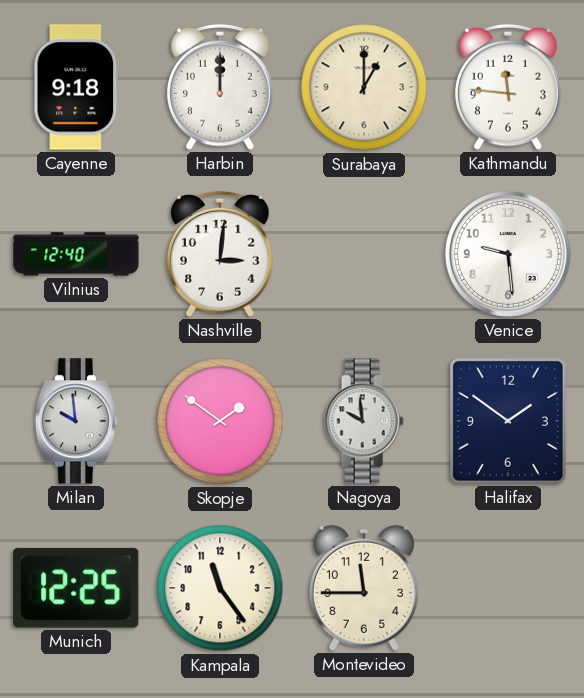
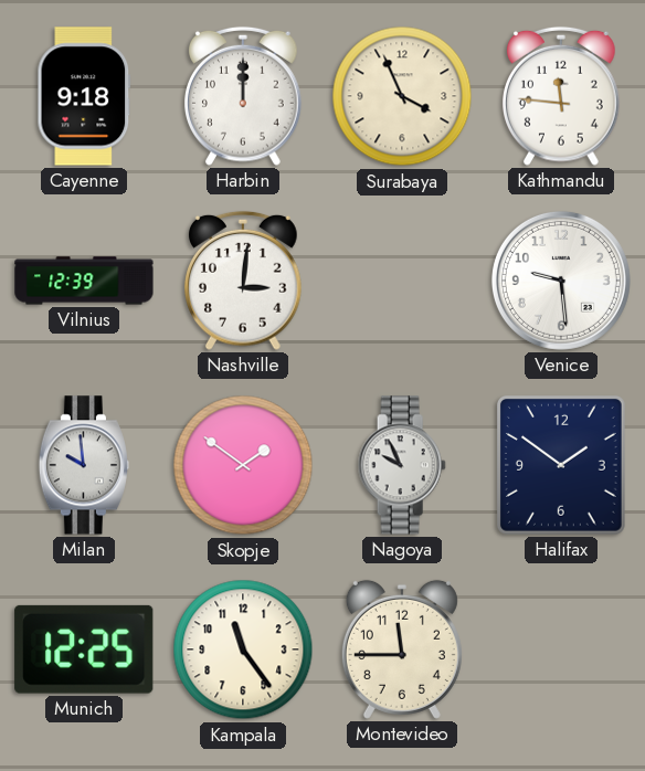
Surabaya: 1:00 -> 3:56
Vilnius: 12:40 -> 12:39
Nagoya: 9:59 -> 9:56
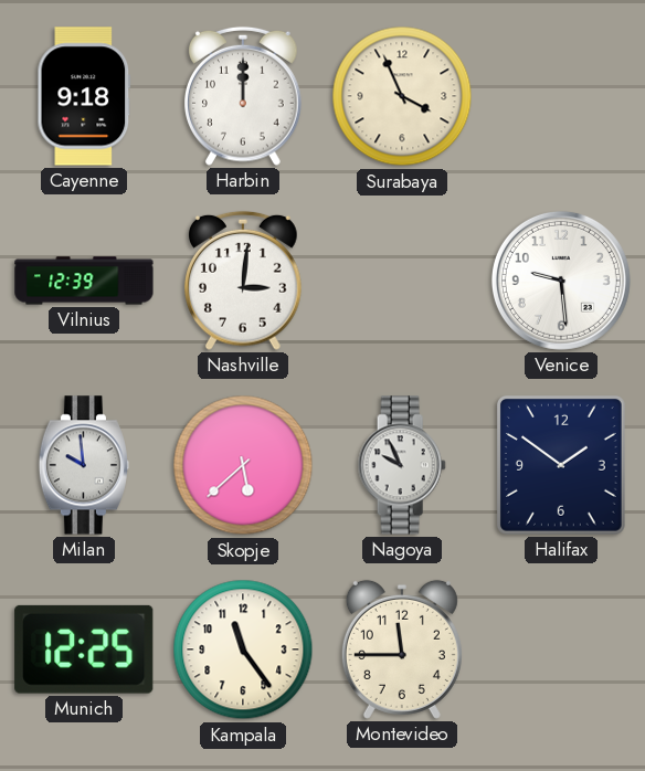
Kathmandu: 11:46 -> none
Skopje: 1:51 -> 5:38
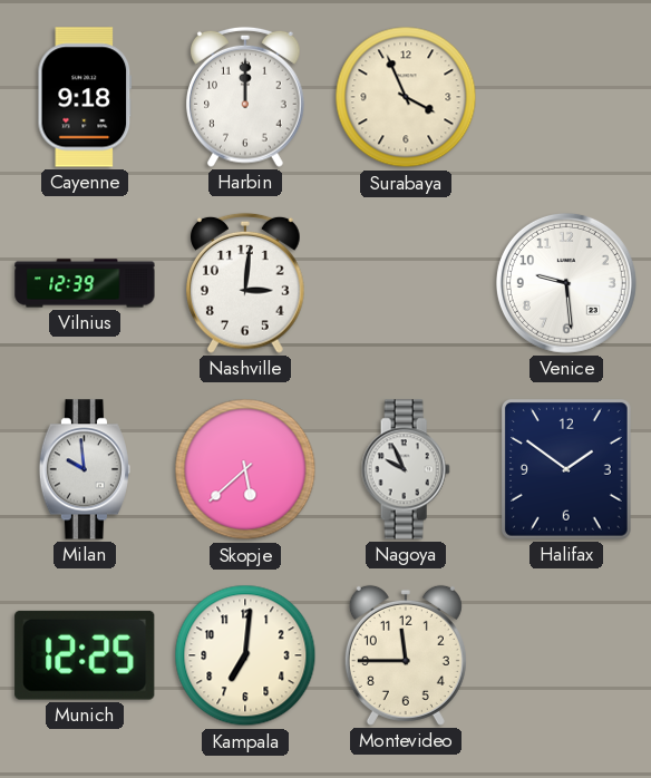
Kampala: 11:24 -> 7:01
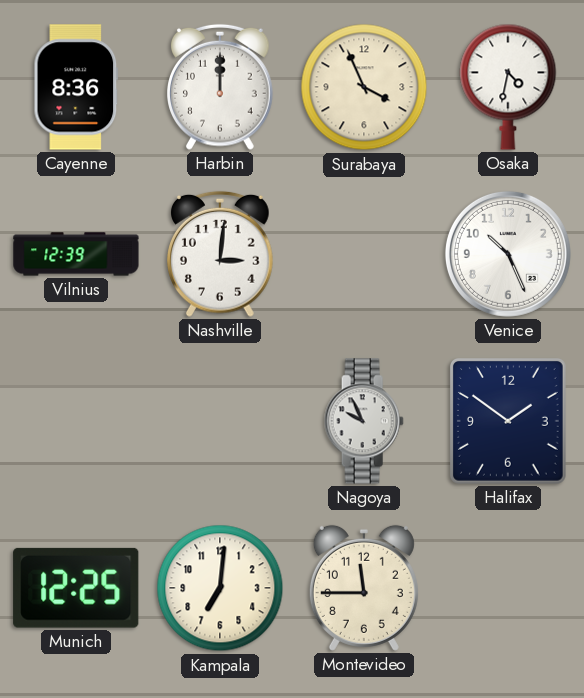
Cayenne: 9:18 -> 8:36
Osaka: none -> 4:32
Venice: 9:29 -> 10:26
Milan: 9:59 -> none
Skopje: 5:38 -> none
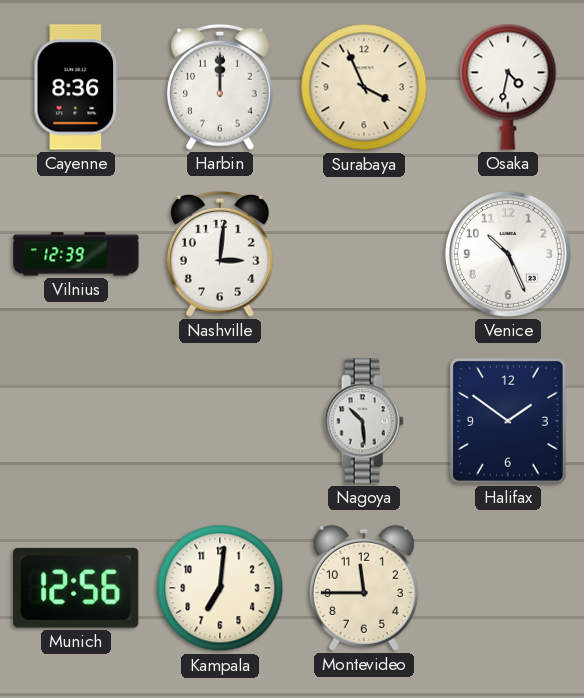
Nagoya: 9:56 -> 10:29
Munich: 12:25 -> 12:56
